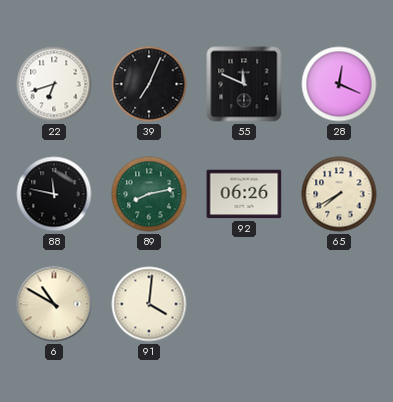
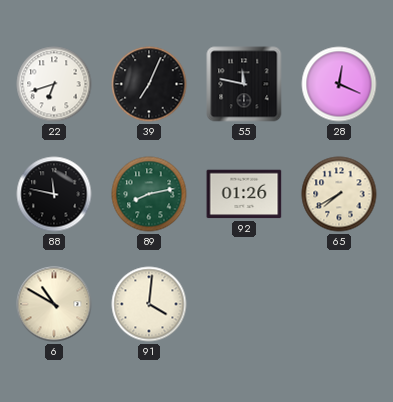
55: 11:49 -> 11:47
92: 06:26 -> 01:26
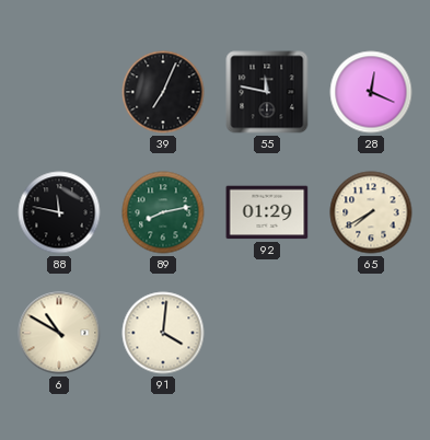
22: 6:42 -> none
92: 01:26 -> 01:29
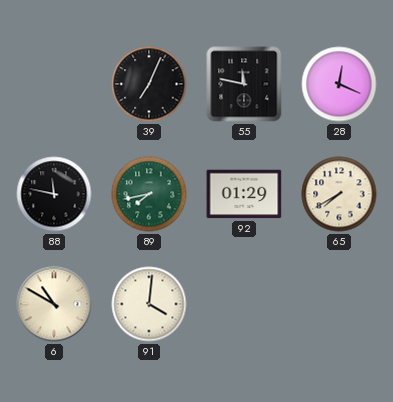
89: 8:13 -> 7:43
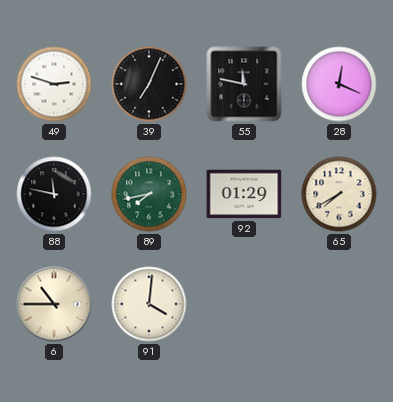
49: none -> 2:48
6: 10:50 -> 10:45
